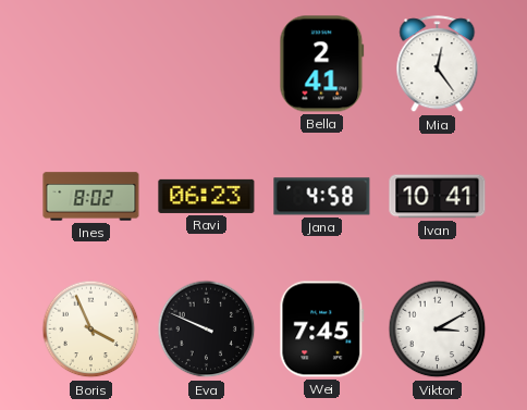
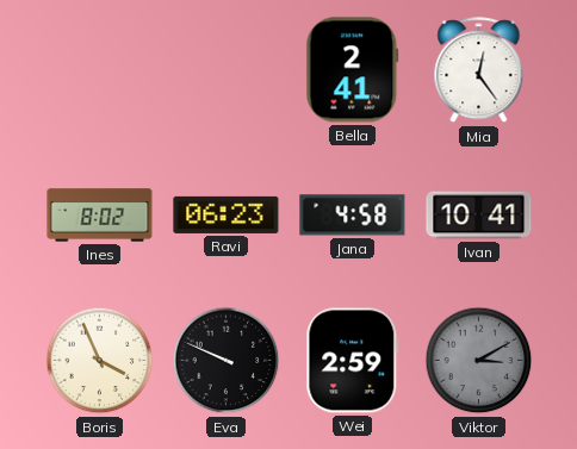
Wei: 7:45 -> 2:59
Viktor dial: white -> grey
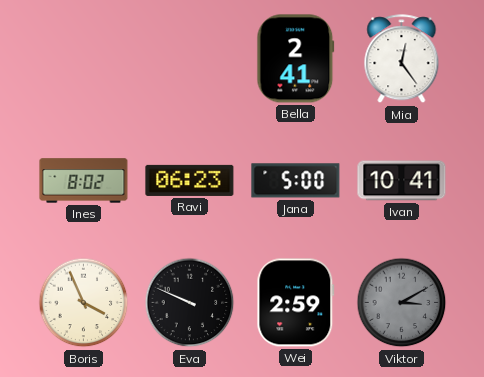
Jana: 4:58 -> 5:00
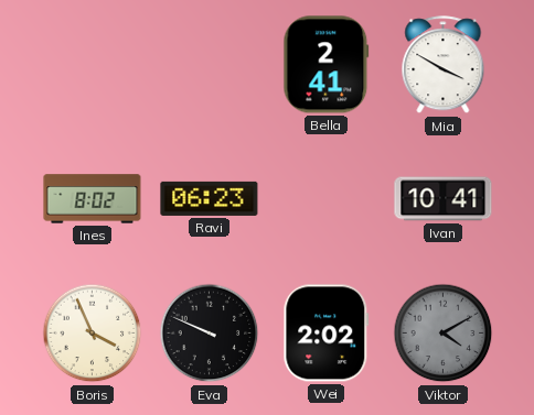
Mia: 12:24 -> 3:50
Jana: 5:00 -> none
Wei: 2:59 -> 2:02
Viktor: 3:10 -> 4:10
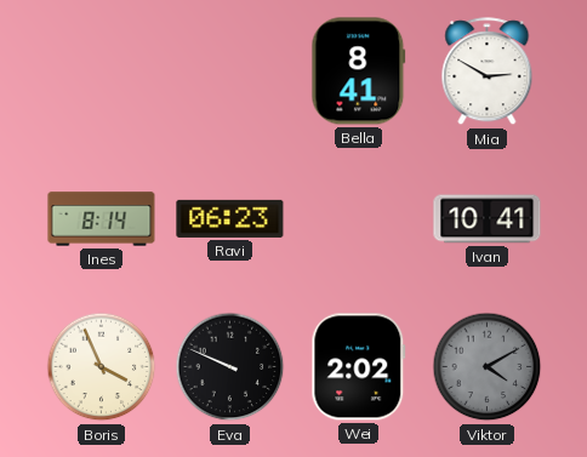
Bella: 2:41 -> 8:41
Mia: 3:50 -> 2:50
Ines: 8:02 -> 8:14
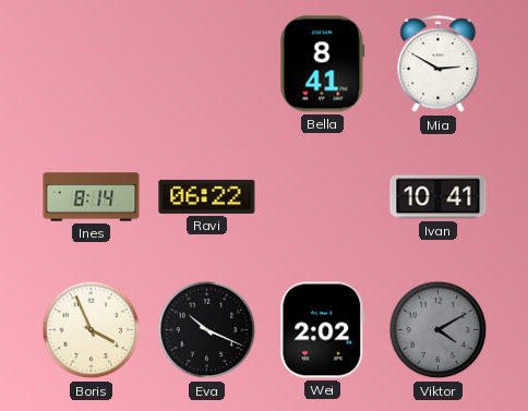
Ravi: 06:23 -> 06:22
Eva: 9:49 -> 10:19
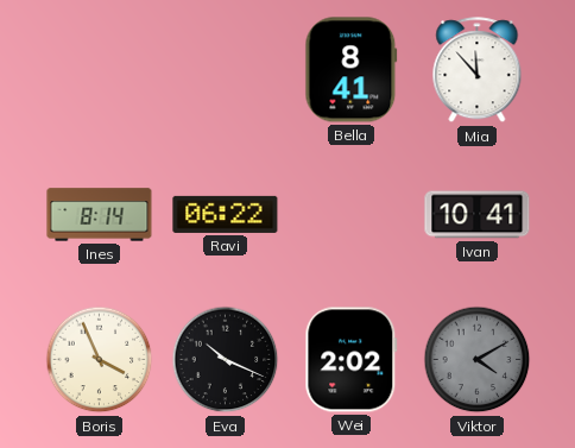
Mia: 2:50 -> 11:53
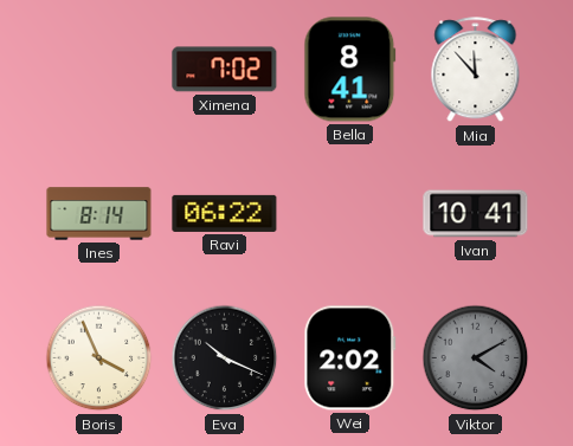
Ximena: none -> 7:02
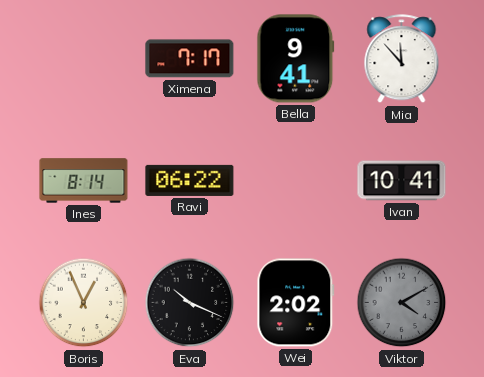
Ximena: 7:02 -> 7:17
Bella: 8:41 -> 9:41
Boris: 3:56 -> 12:56
